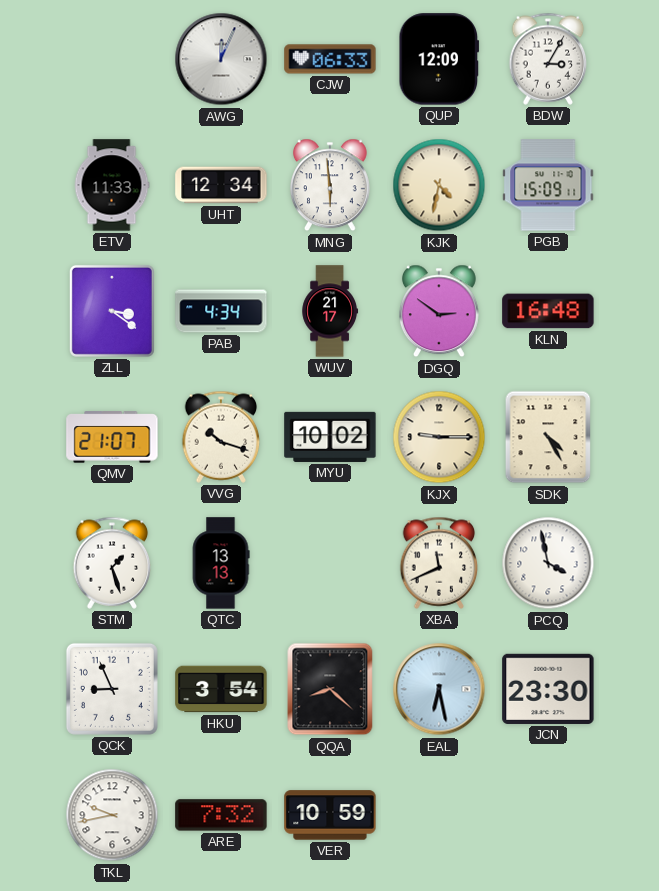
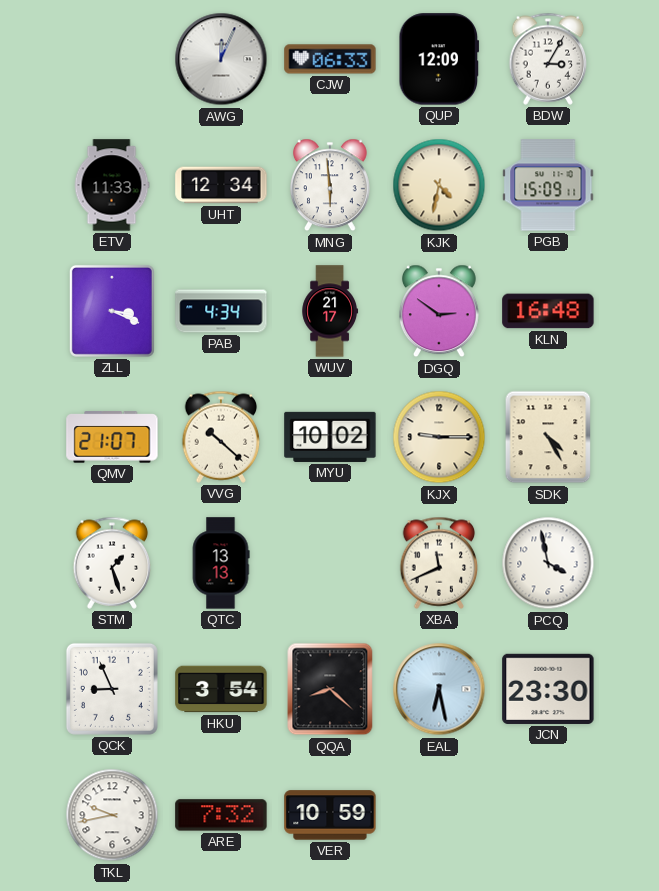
ZLL: 3:21 -> 3:19
VVG: 10:18 -> 10:22
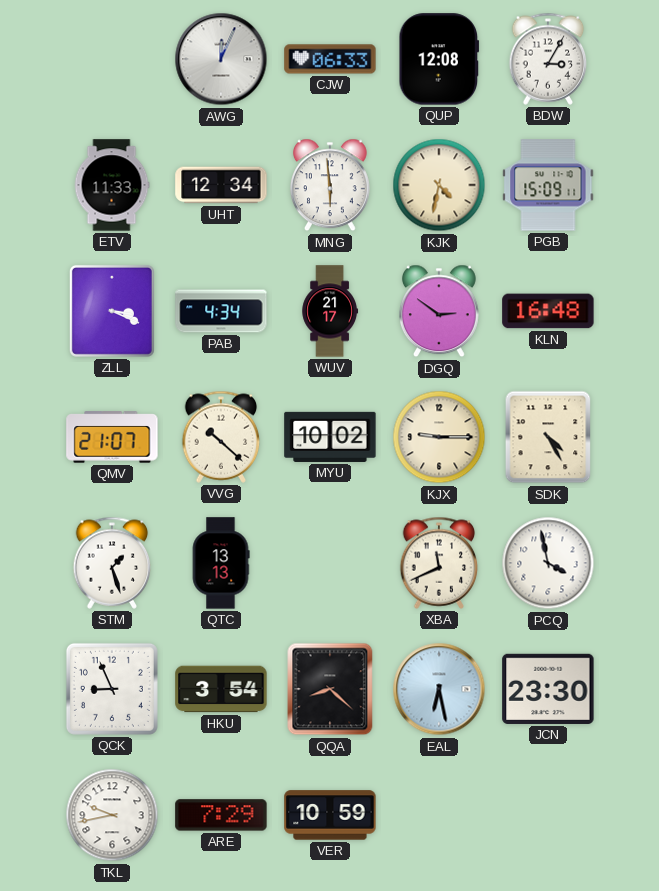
QUP: 12:09 -> 12:08
ARE: 7:32 -> 7:29
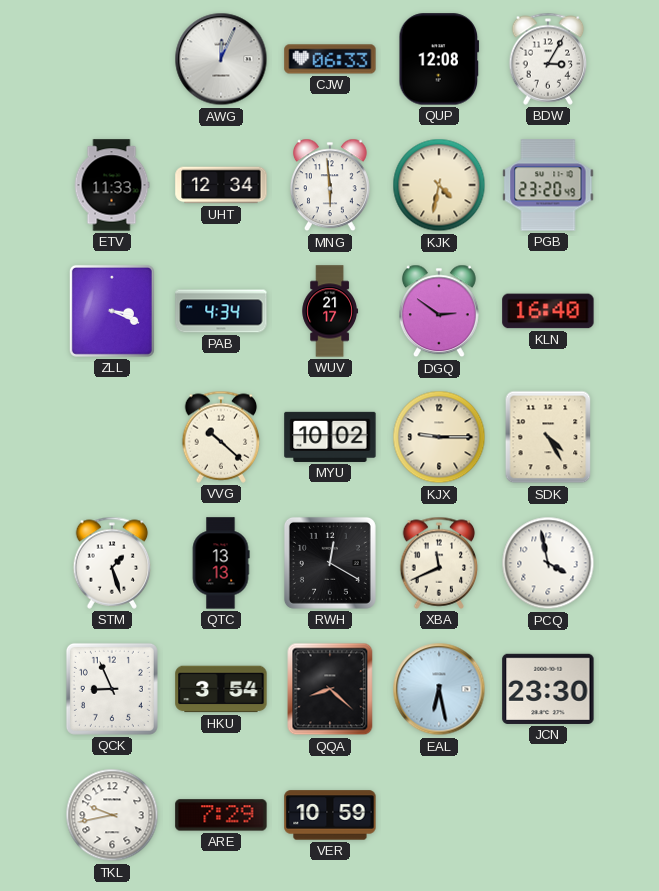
PGB: 15:09 -> 23:20
KLN: 16:48 -> 16:40
QMV: 21:07 -> none
RWH: none -> 12:20
